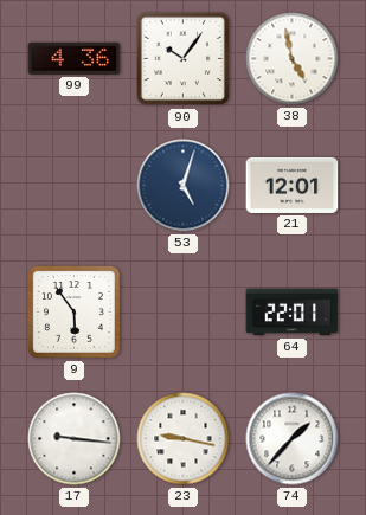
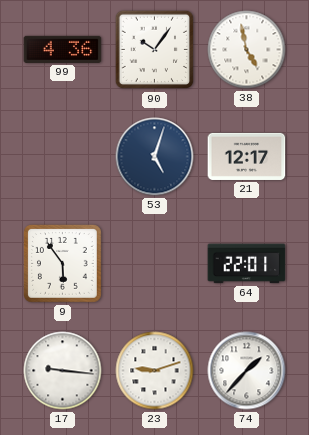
21: 12:01 -> 12:17
23: 9:17 -> 9:12
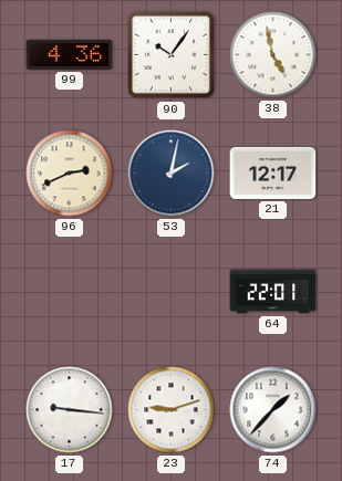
96: none -> 2:41
53: 5:03 -> 2:02
9: 5:54 -> none
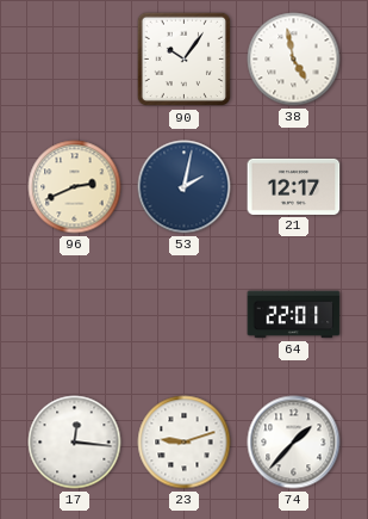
99: 4:36 -> none
17: 9:16 -> 12:16
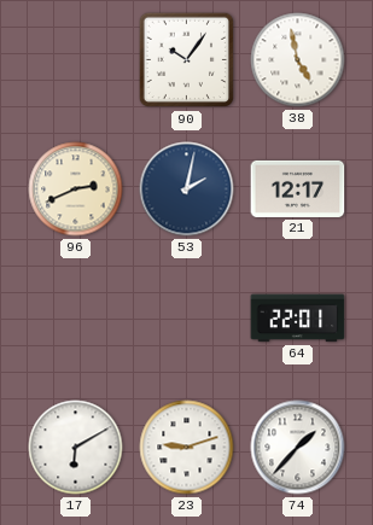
17: 12:16 -> 6:10
